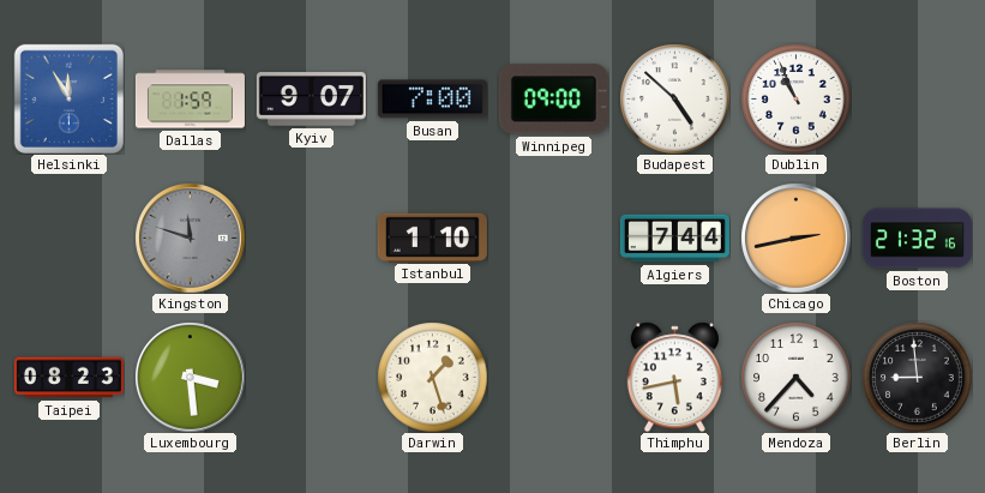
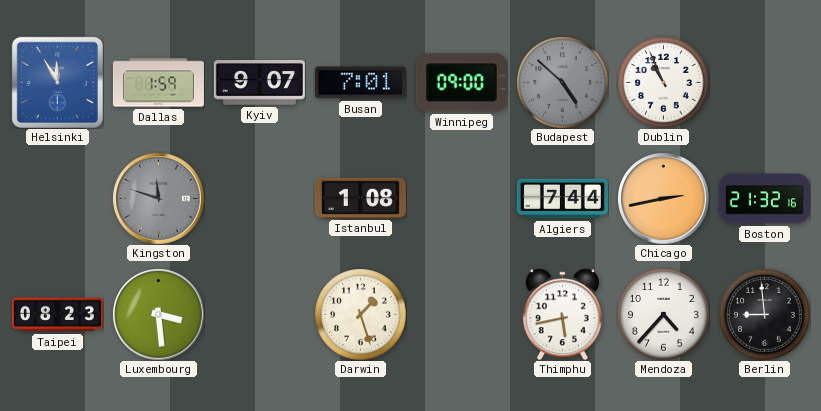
Busan: 7:00 -> 7:01
Budapest dial: white -> grey
Istanbul: 1:10 -> 1:08
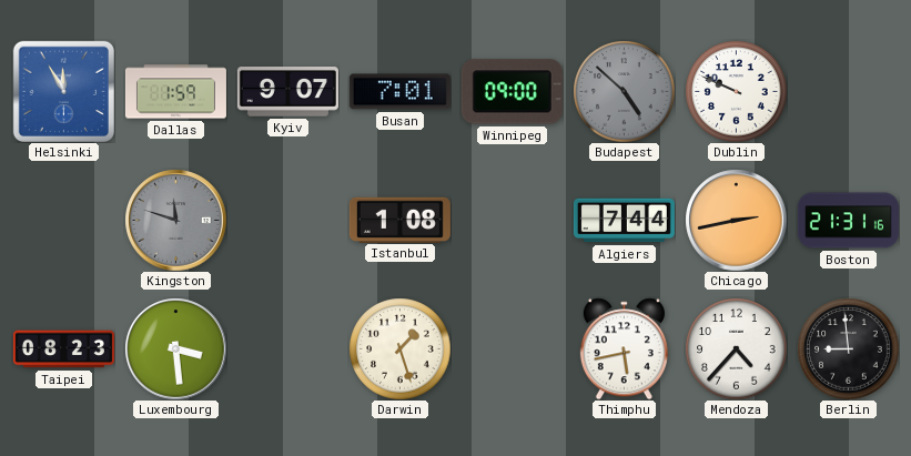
Dublin: 10:56 -> 9:49
Boston: 21:32 -> 21:31
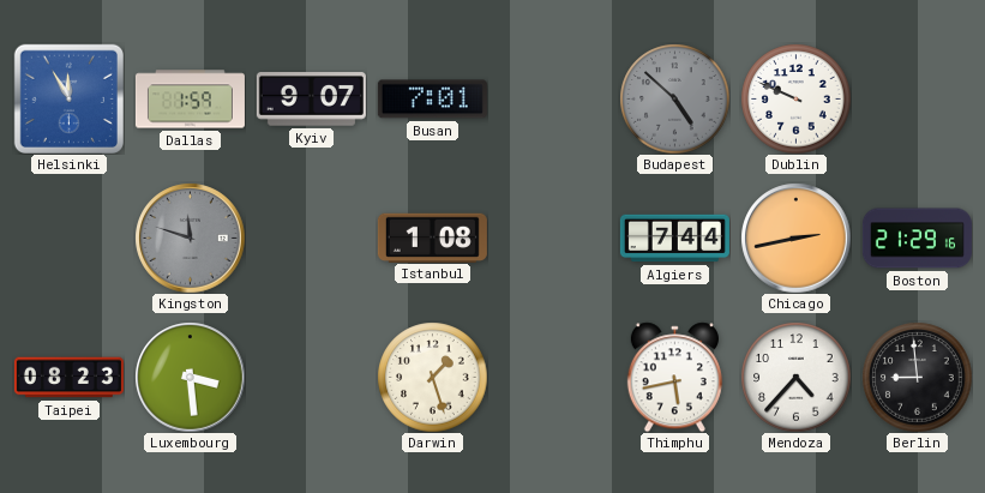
Winnipeg: 09:00 -> none
Boston: 21:31 -> 21:29
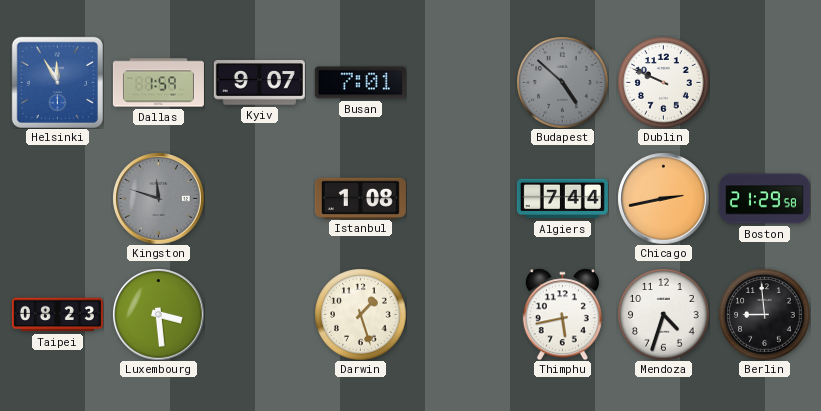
Boston: 21:29:16 -> 21:29:58
Mendoza: 4:37 -> 4:33
